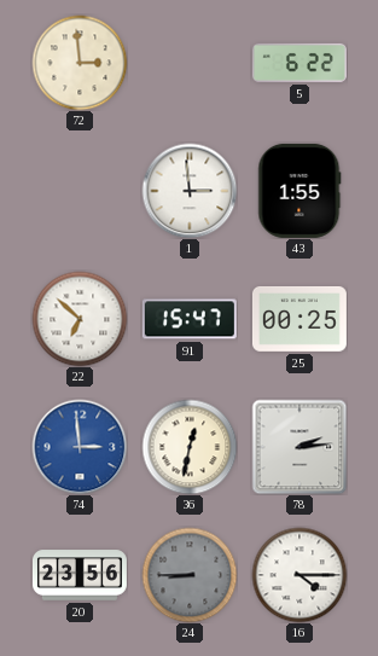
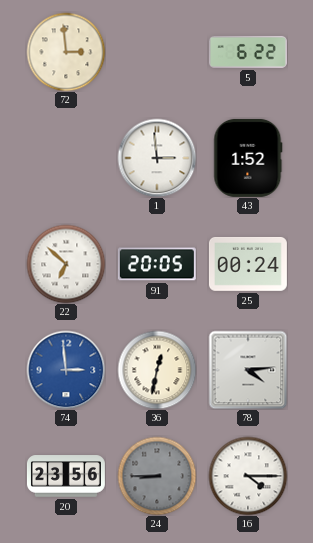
43: 1:55 -> 1:52
91: 15:47 -> 20:05
25: 00:25 -> 00:24
78: 2:14 -> 4:14
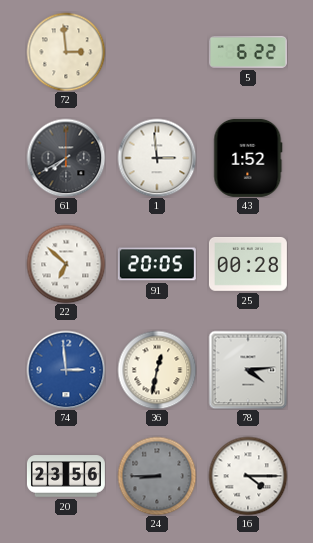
61: none -> 7:40
25: 00:24 -> 00:28
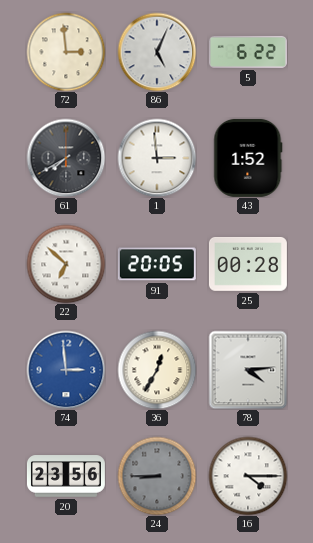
86: none -> 5:04
36: 12:32 -> 12:35
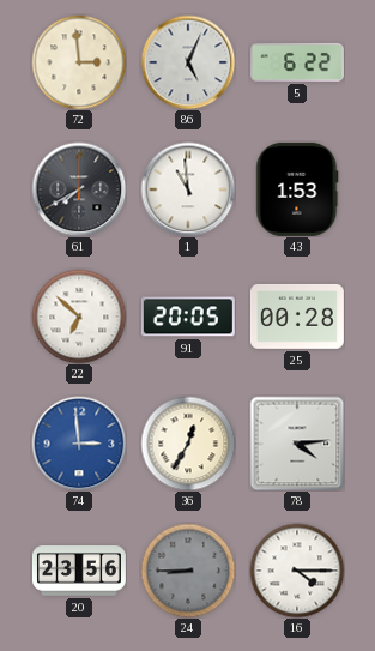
1: 2:59 -> 10:59
43: 1:52 -> 1:53
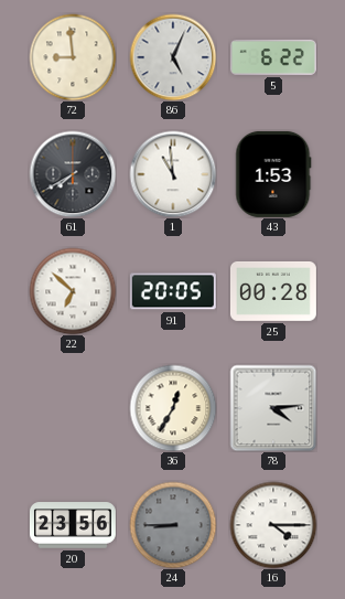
72: 2:59 -> 8:59
74: 2:59 -> none
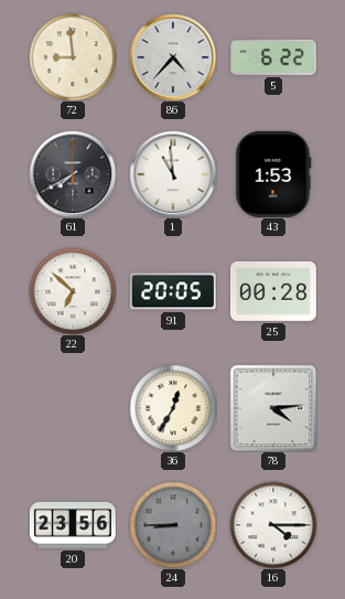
86: 5:04 -> 4:37
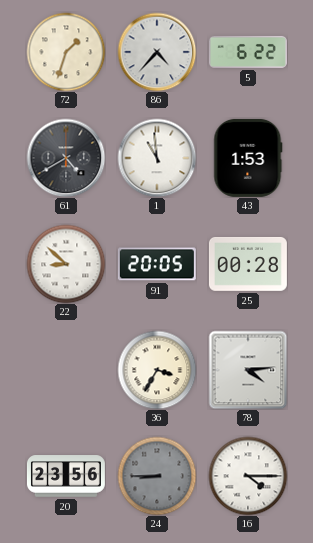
72: 8:59 -> 1:33
61: 7:40 -> 4:40
22: 6:52 -> 8:52
36: 12:35 -> 3:35
